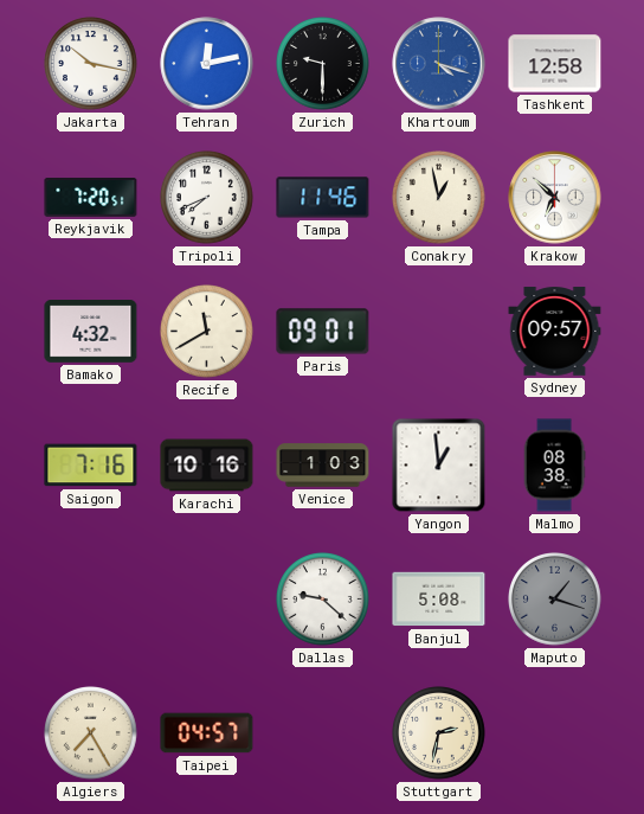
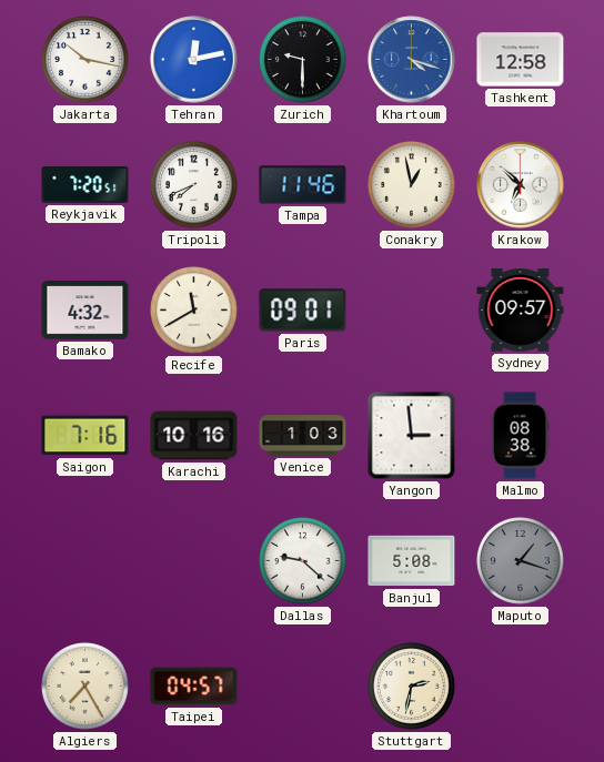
Yangon: 12:59 -> 2:59
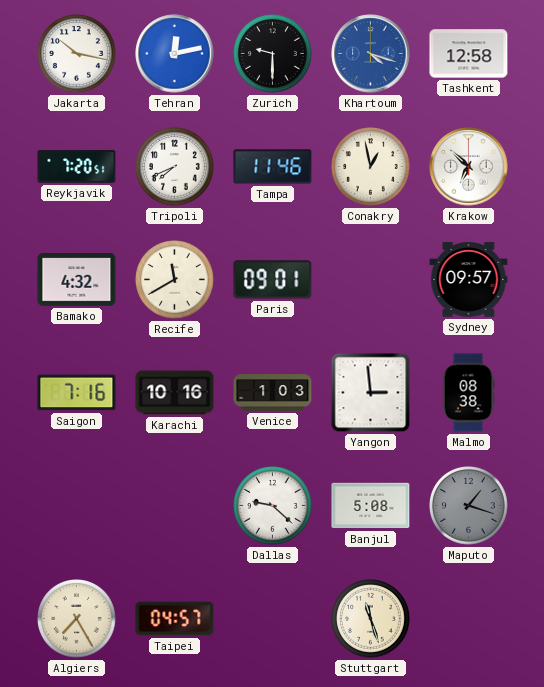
Stuttgart: 2:32 -> 11:27
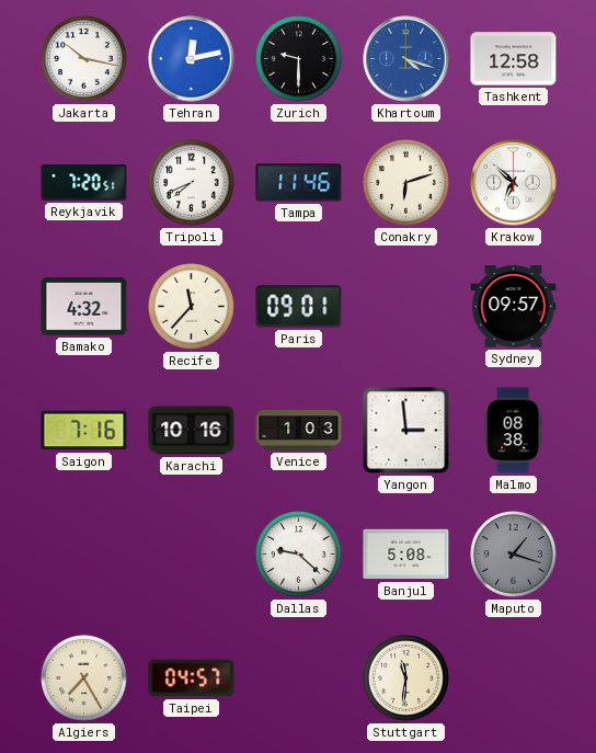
Conakry: 12:58 -> 6:12
Recife: 11:40 -> 11:37
Stuttgart: 11:27 -> 11:31
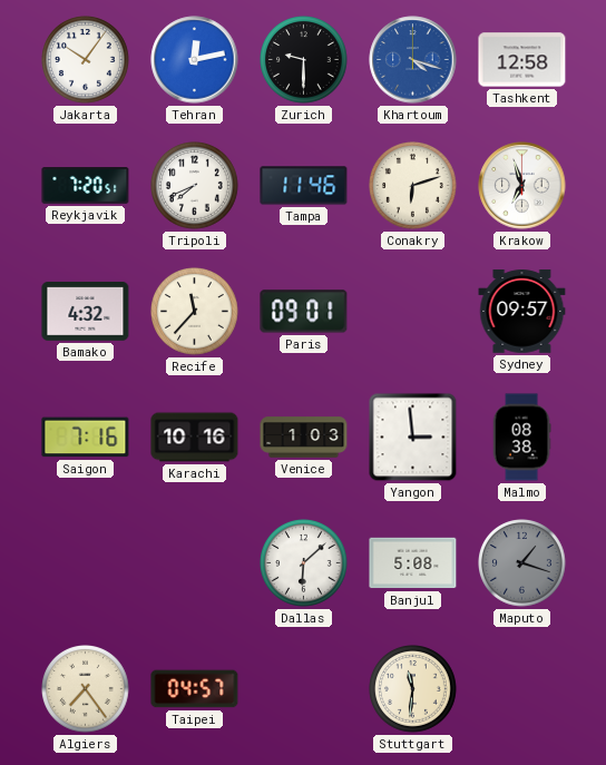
Jakarta: 10:17 -> 10:06
Krakow: 6:52 -> 6:57
Dallas: 9:22 -> 6:08
Algiers: 7:25 -> 7:24
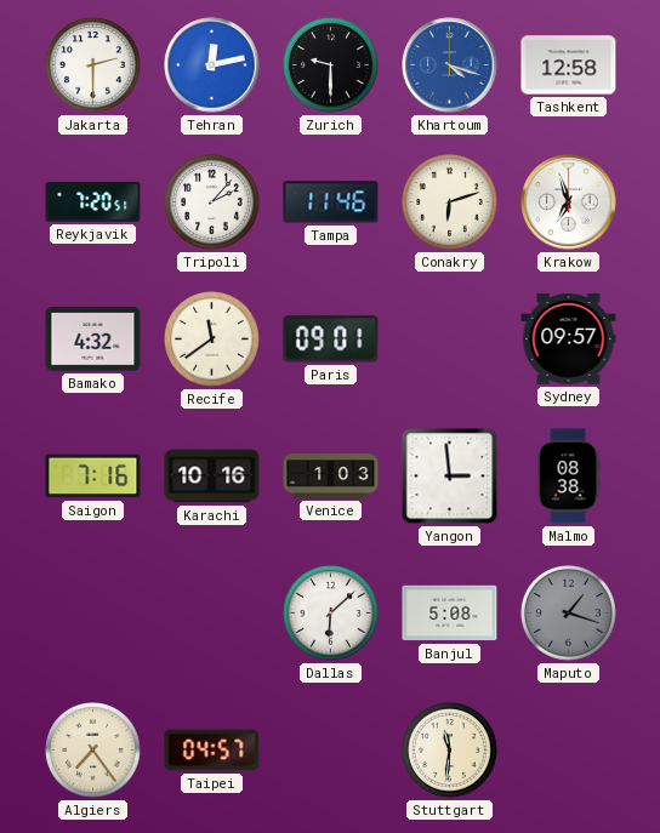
Jakarta: 10:06 -> 2:30
Tripoli: 7:41 -> 2:07
Recife: 11:37 -> 11:39
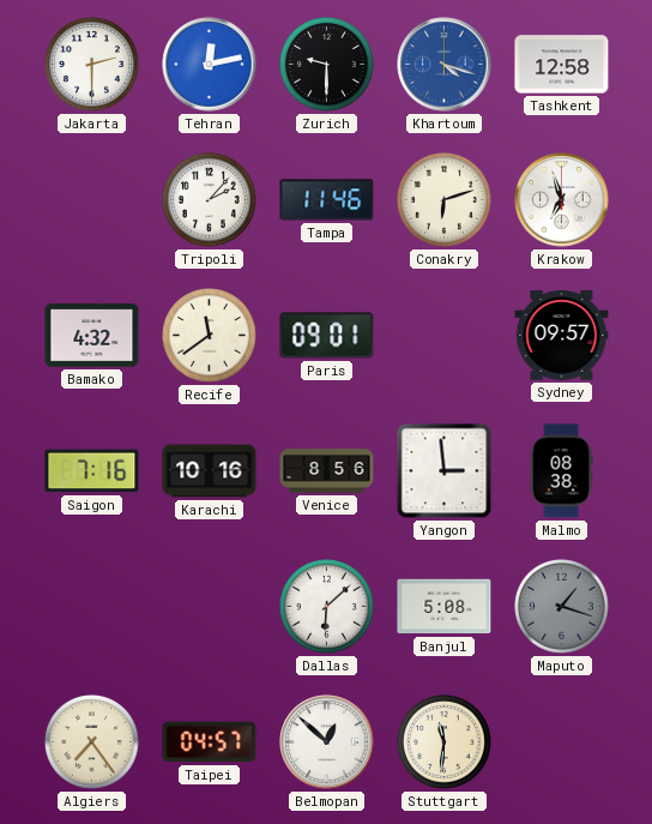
Reykjavik: 7:20 -> none
Venice: 1:03 -> 8:56
Belmopan: none -> 12:52
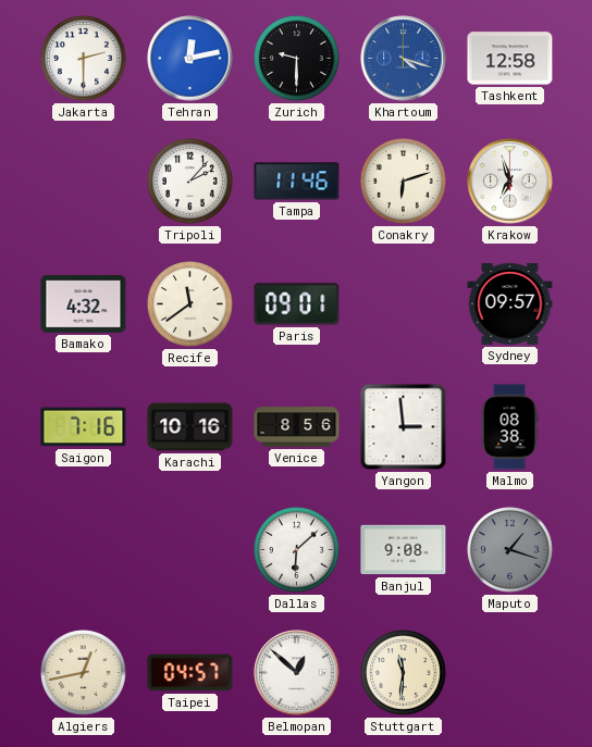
Banjul: 5:08 -> 9:08
Algiers: 7:24 -> 12:43
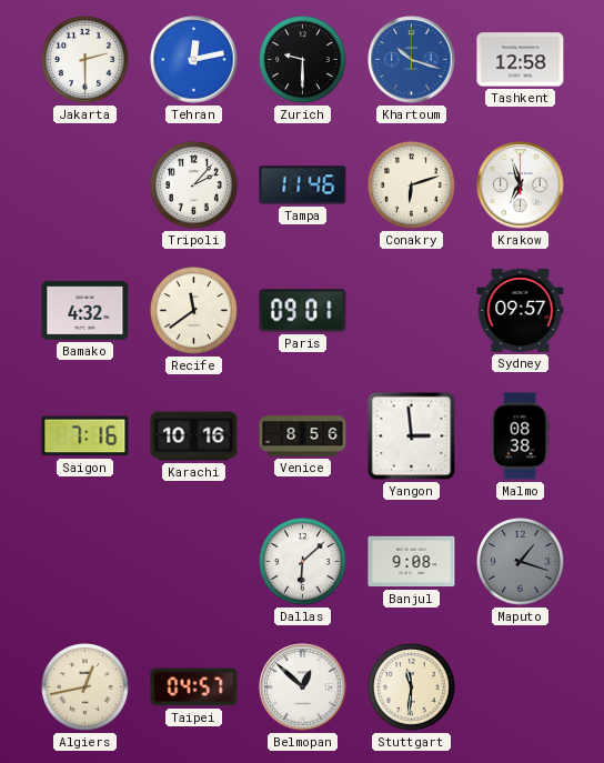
Khartoum: 4:18 -> 10:18
